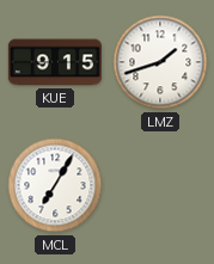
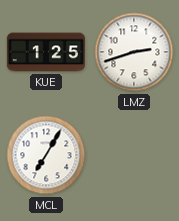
KUE: 9:15 -> 1:25
LMZ: 1:42 -> 2:42
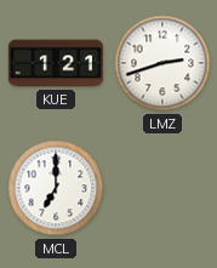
KUE: 1:25 -> 1:21
MCL: 7:05 -> 7:00
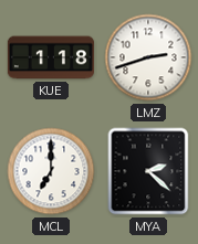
KUE: 1:21 -> 1:18
MYA: none -> 2:22
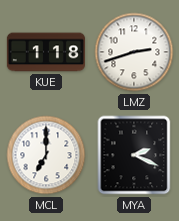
MYA: 2:22 -> 2:19
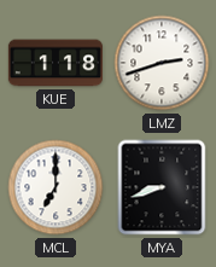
MYA: 2:19 -> 8:42
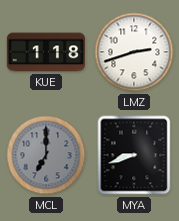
MCL dial: white -> grey
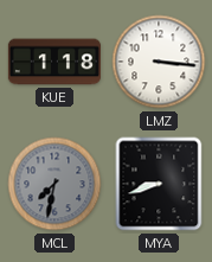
LMZ: 2:42 -> 3:16
MCL: 7:00 -> 7:32
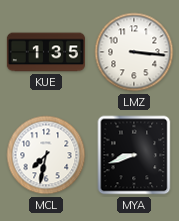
KUE: 1:18 -> 1:35
MCL dial: grey -> white
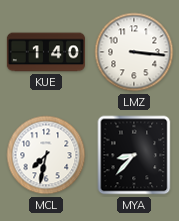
KUE: 1:35 -> 1:40
MYA: 8:42 -> 8:37
